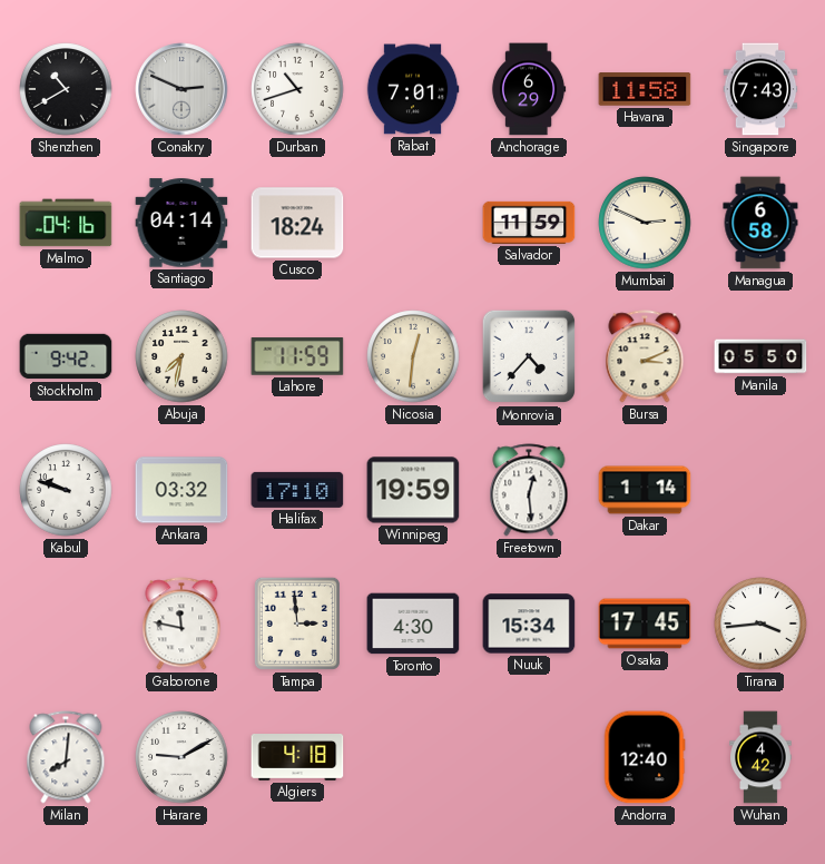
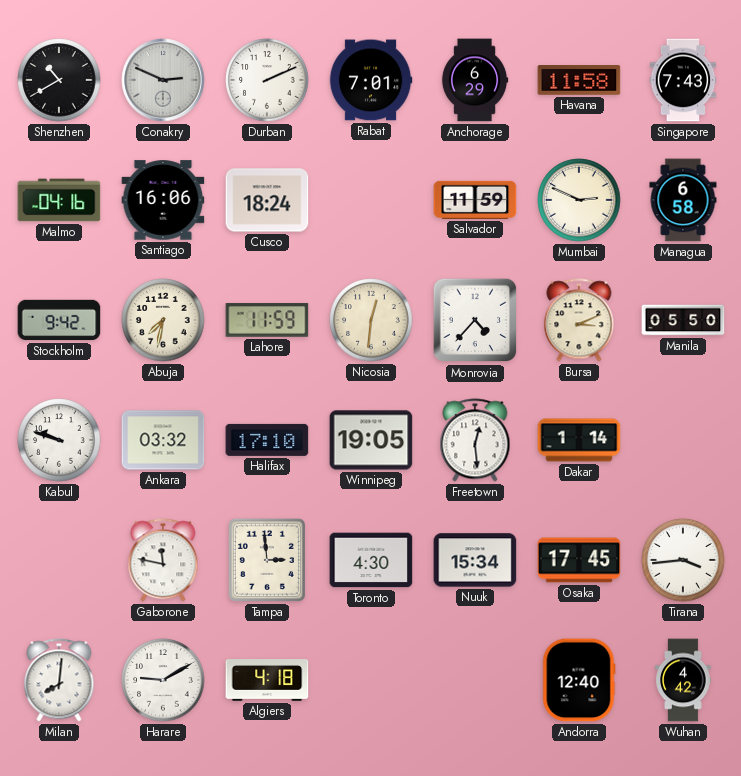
Durban: 10:42 -> 2:11
Santiago: 04:14 -> 16:06
Winnipeg: 19:59 -> 19:05
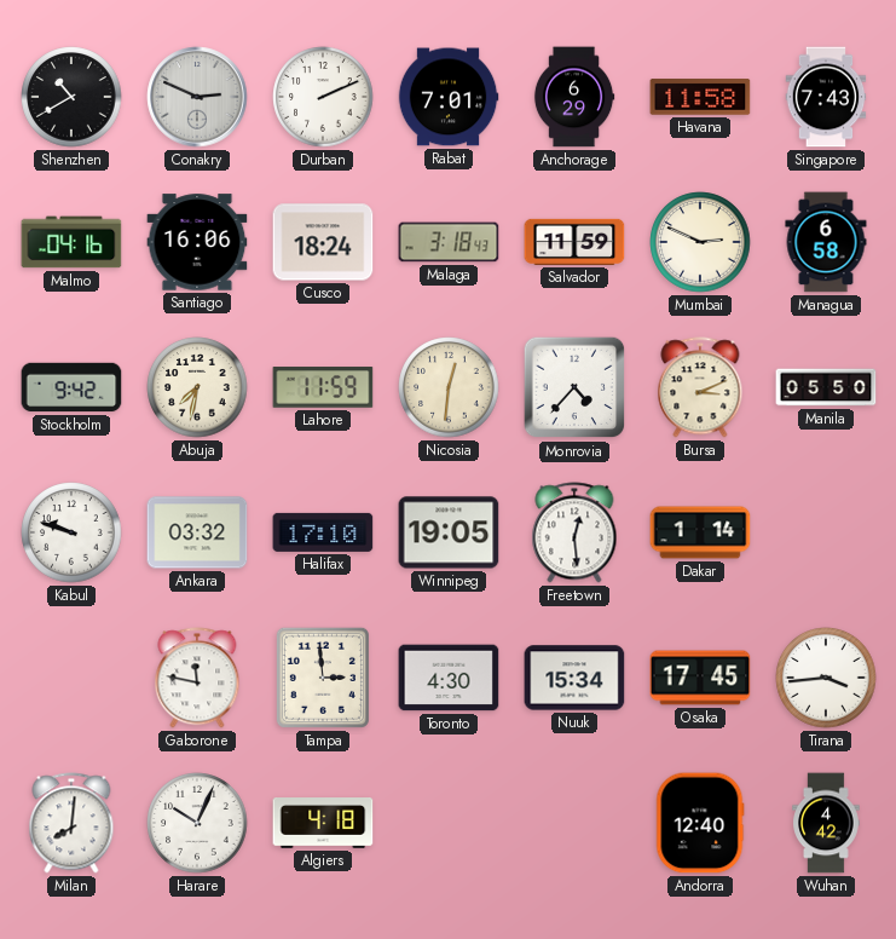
Malaga: none -> 3:18
Harare: 9:10 -> 10:04
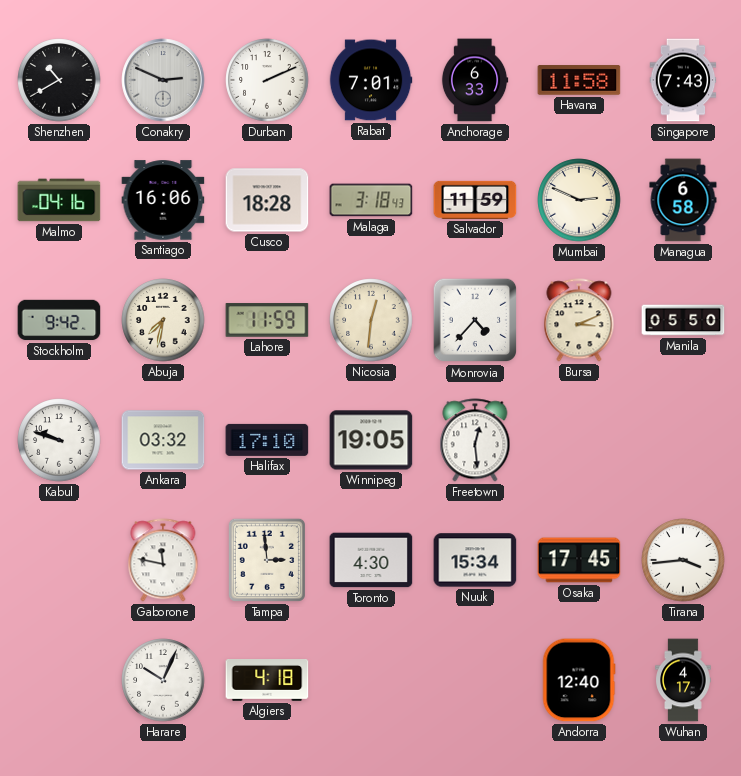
Anchorage: 6:29 -> 6:33
Cusco: 18:24 -> 18:28
Dakar: 1:14 -> none
Milan: 8:01 -> none
Wuhan: 4:42 -> 4:17
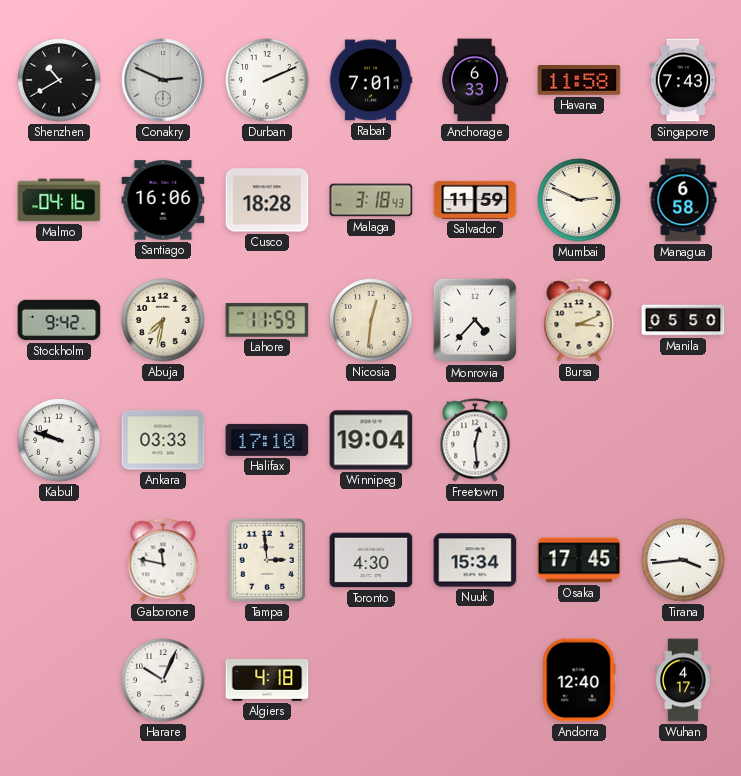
Ankara: 03:32 -> 03:33
Winnipeg: 19:05 -> 19:04
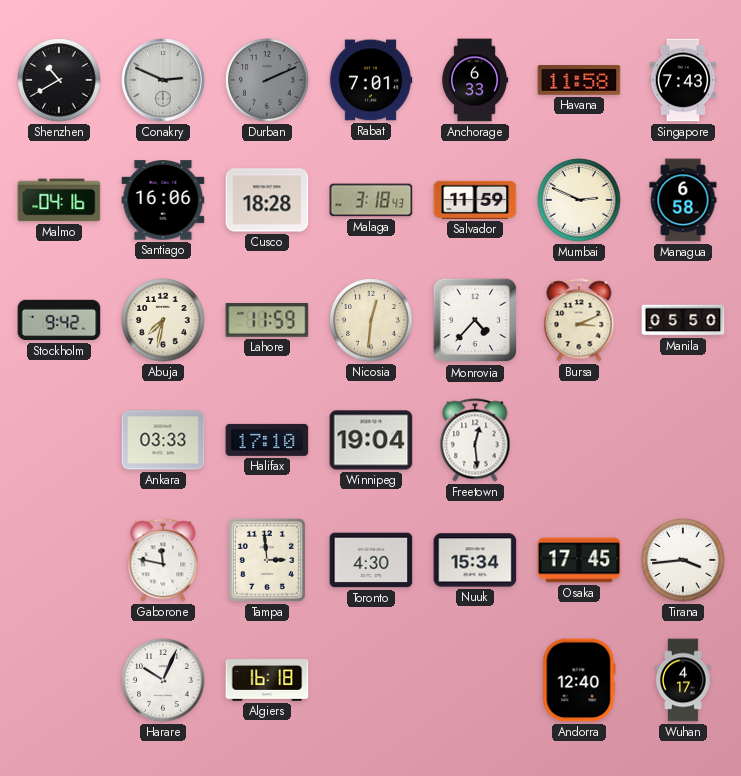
Durban dial: white -> grey
Kabul: 9:48 -> none
Algiers: 4:18 -> 16:18
